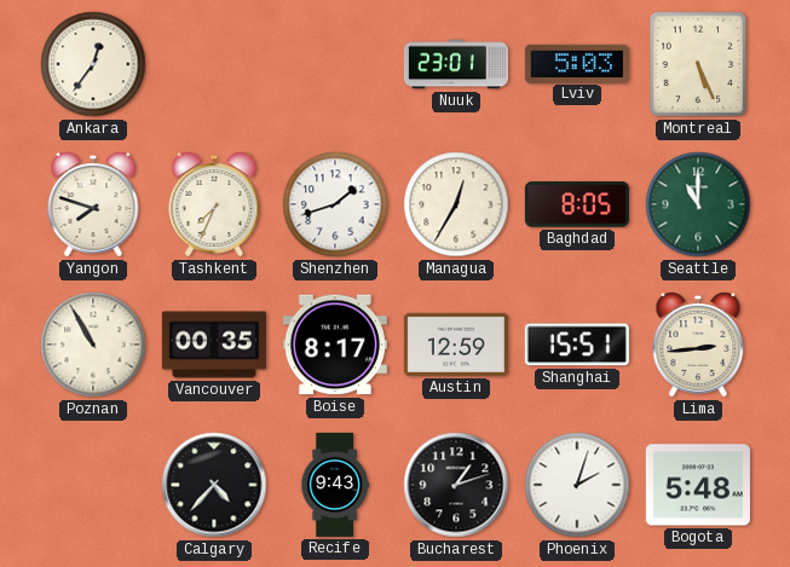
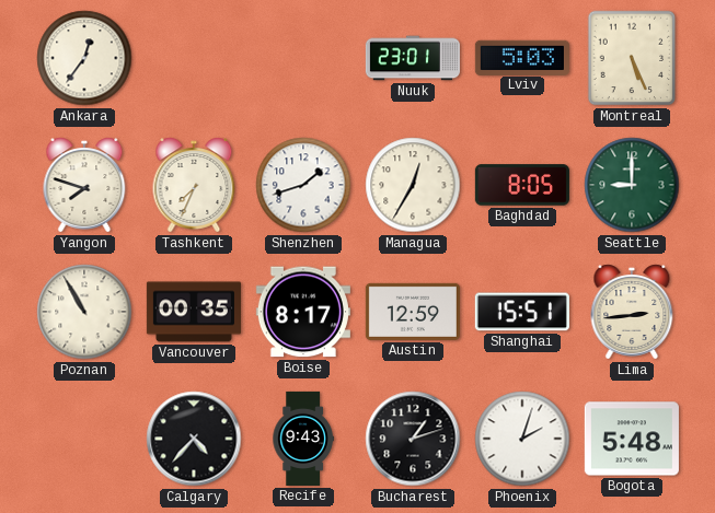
Seattle: 11:00 -> 9:00
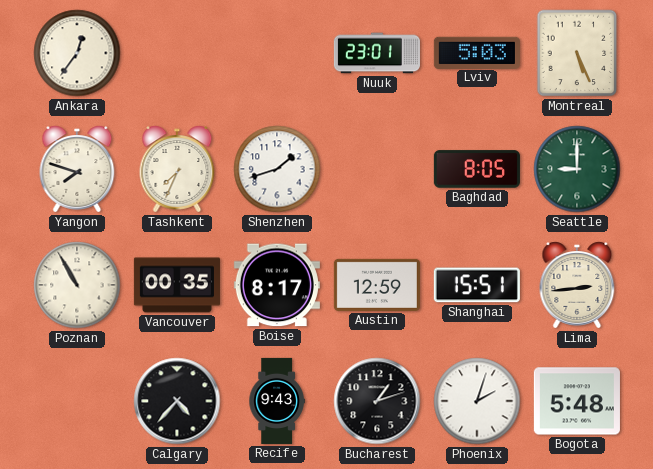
Managua: 12:35 -> none
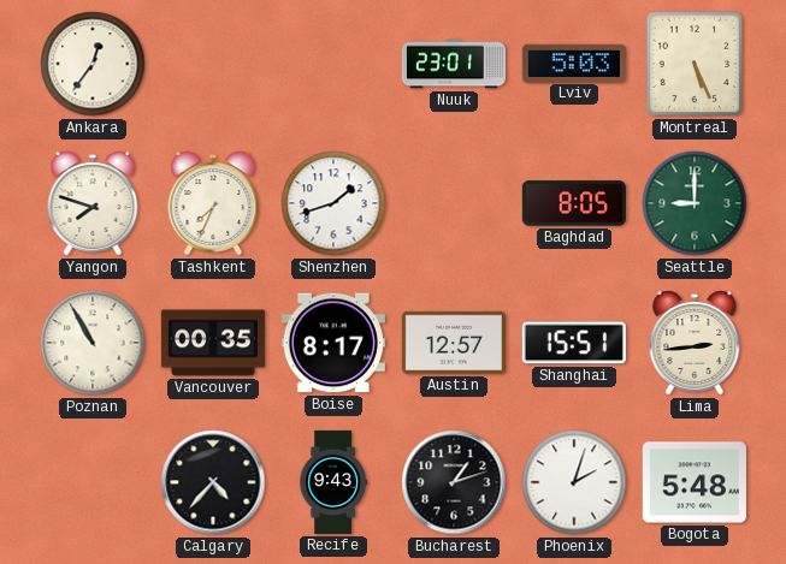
Austin: 12:59 -> 12:57
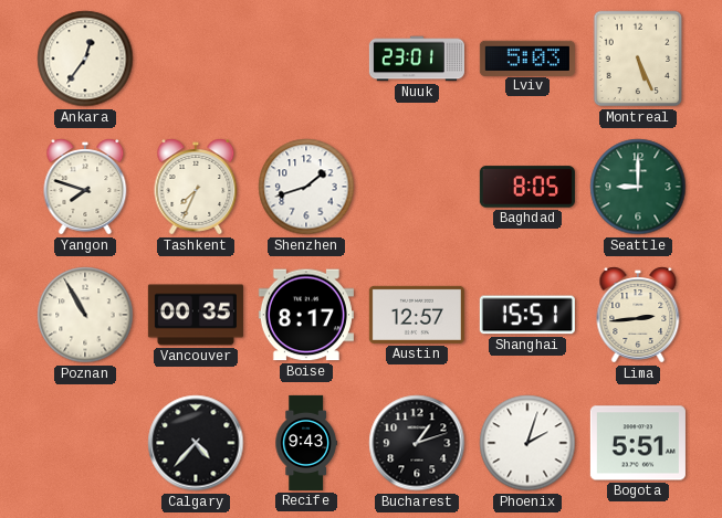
Bogota: 5:48 -> 5:51
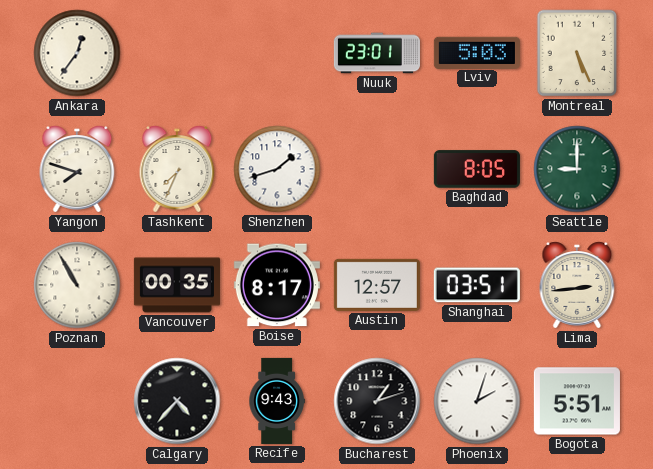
Shanghai: 15:51 -> 03:51
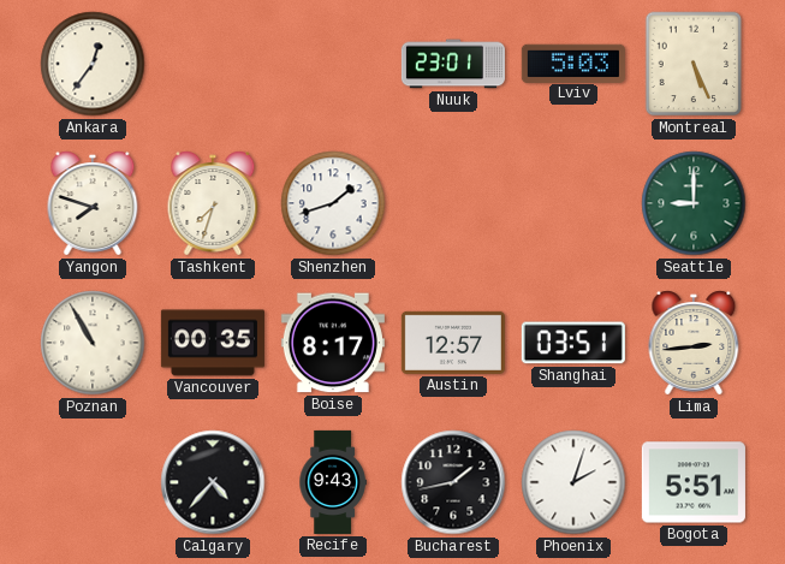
Tashkent: 7:34 -> 7:33
Baghdad: 8:05 -> none
Bucharest: 1:12 -> 1:43
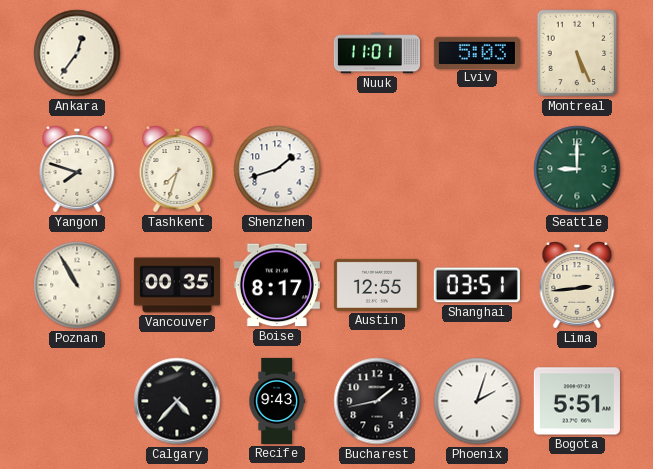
Nuuk: 23:01 -> 11:01
Austin: 12:57 -> 12:55
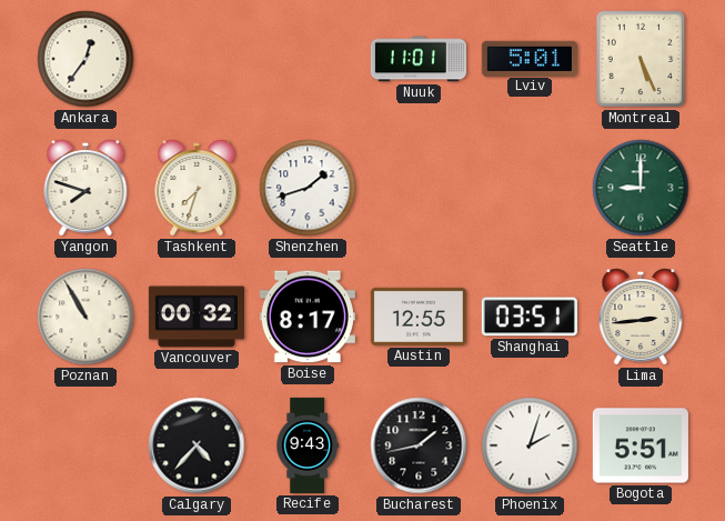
Lviv: 5:03 -> 5:01
Vancouver: 00:35 -> 00:32
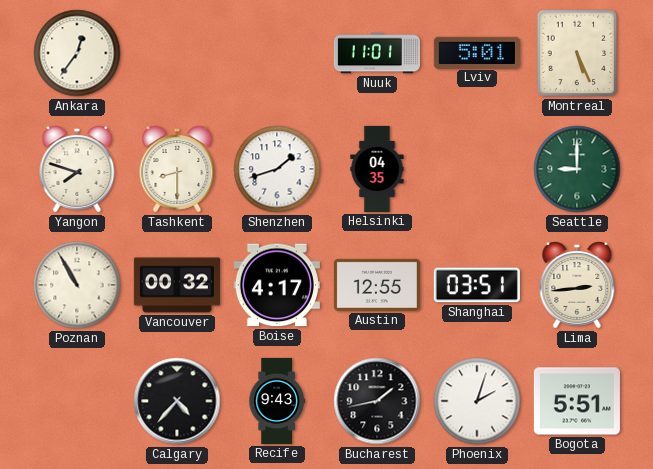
Tashkent: 7:33 -> 8:30
Helsinki: none -> 04:35
Boise: 8:17 -> 4:17
